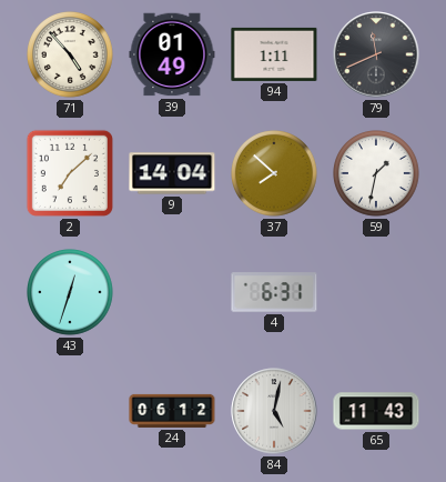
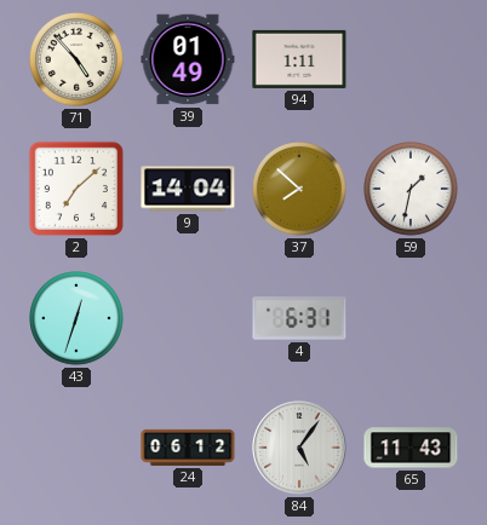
79: 11:41 -> none
84: 5:02 -> 5:06
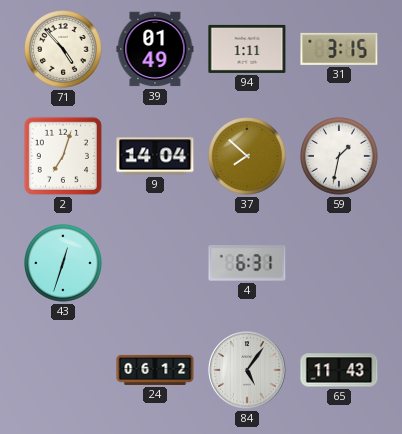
31: none -> 3:15
2: 7:08 -> 7:03
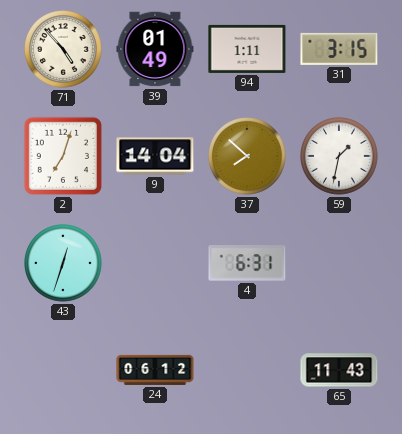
84: 5:06 -> none
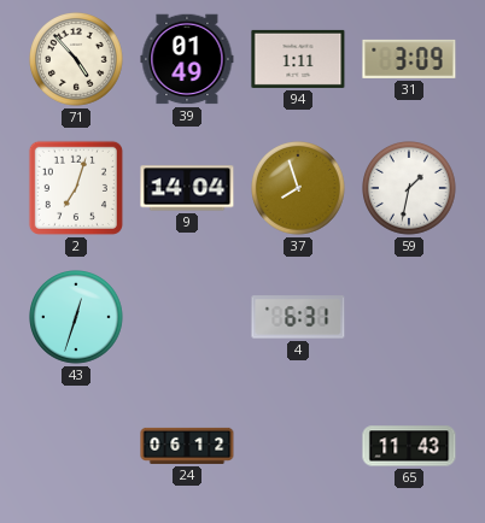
31: 3:15 -> 3:09
37: 7:52 -> 7:57
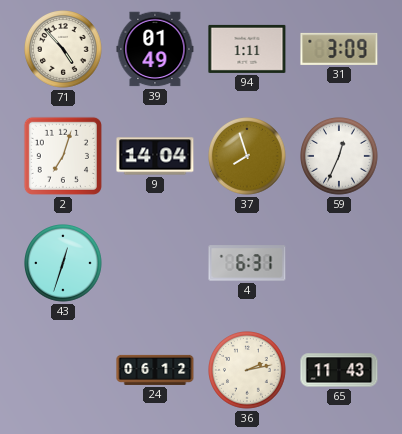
59: 1:32 -> 12:34
36: none -> 2:13
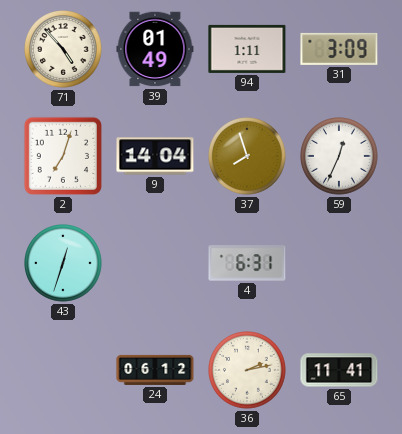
65: 11:43 -> 11:41
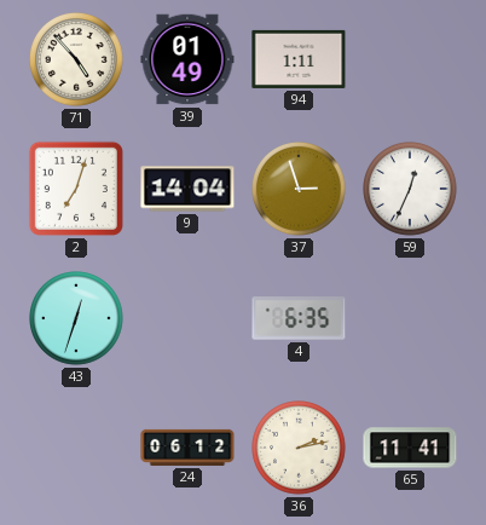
31: 3:09 -> none
37: 7:57 -> 2:57
4: 6:31 -> 6:35
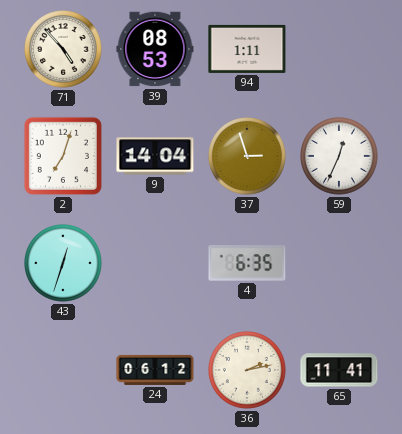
39: 01:49 -> 08:53
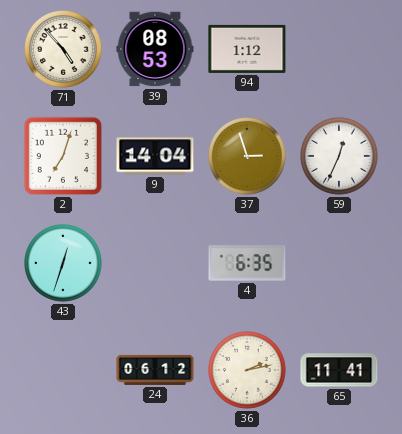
94: 1:11 -> 1:12
